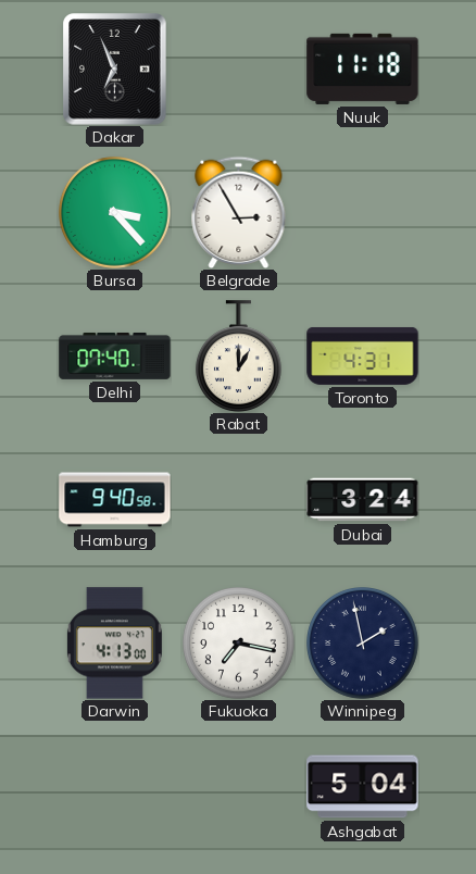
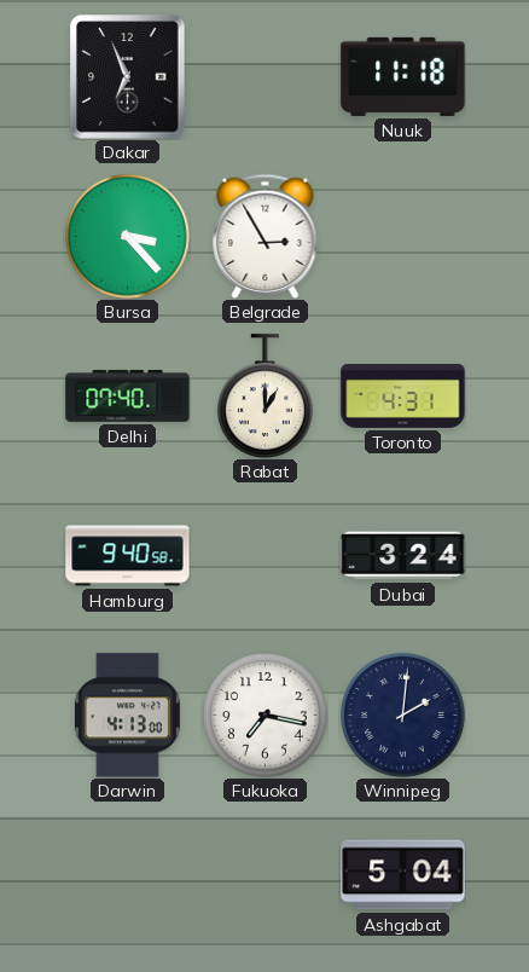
Winnipeg: 1:58 -> 2:01
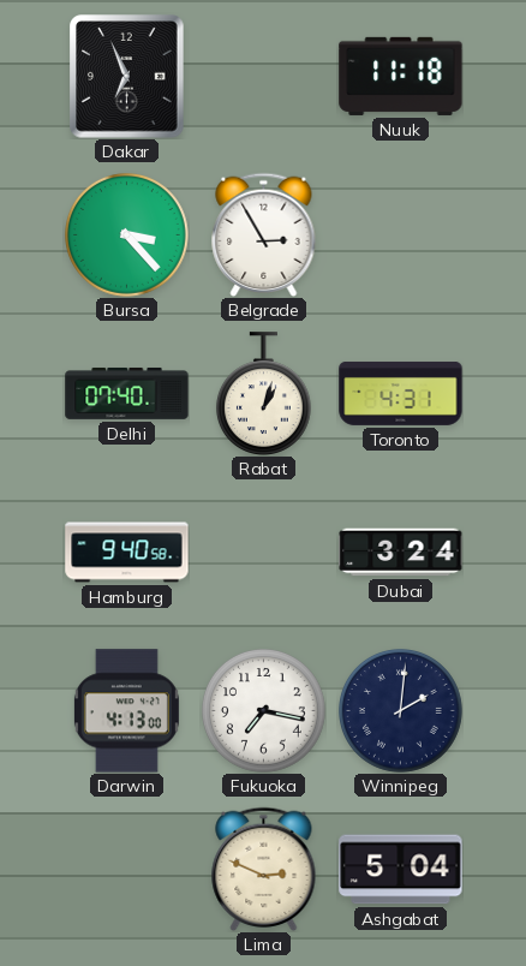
Rabat: 1:00 -> 1:03
Lima: none -> 2:49
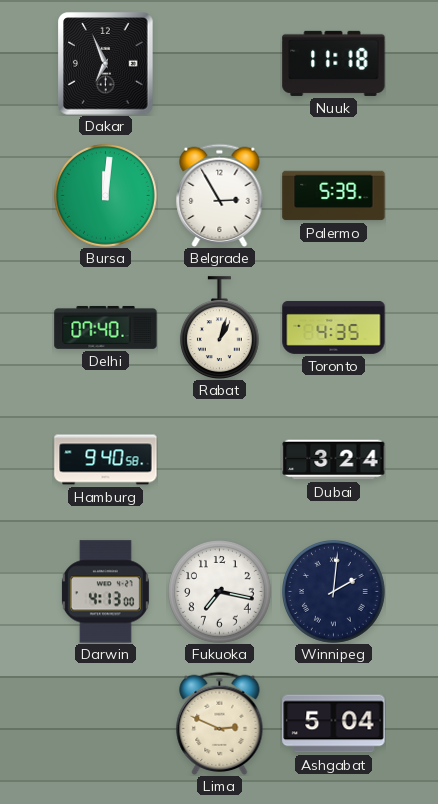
Bursa: 3:23 -> 12:01
Palermo: none -> 5:39
Toronto: 4:31 -> 4:35
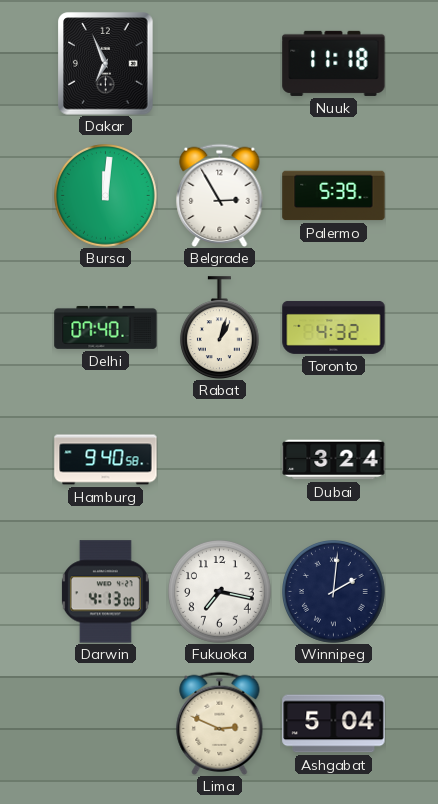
Toronto: 4:35 -> 4:32
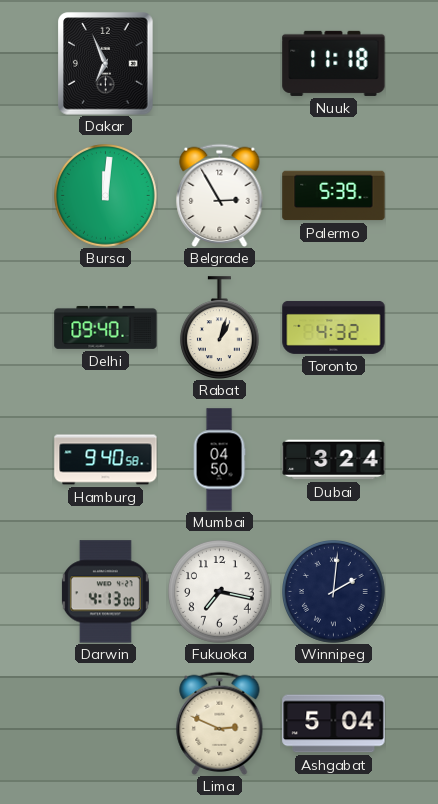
Delhi: 07:40 -> 09:40
Mumbai: none -> 04:50
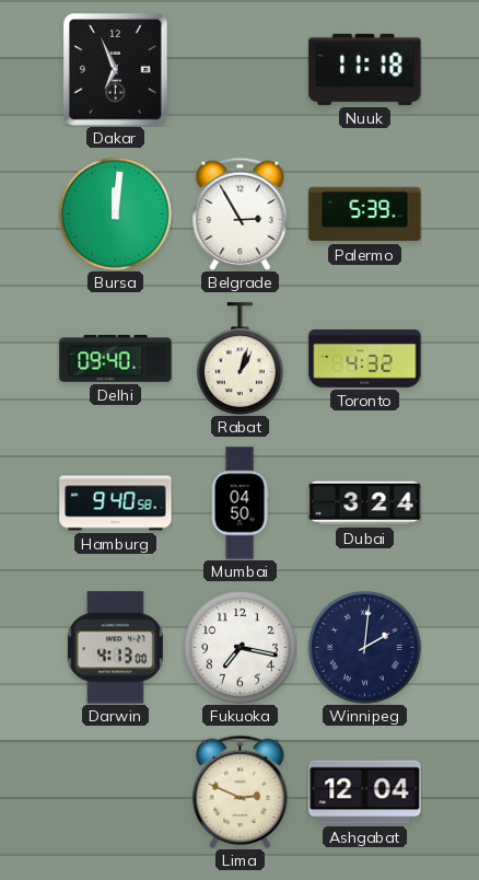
Ashgabat: 5:04 -> 12:04
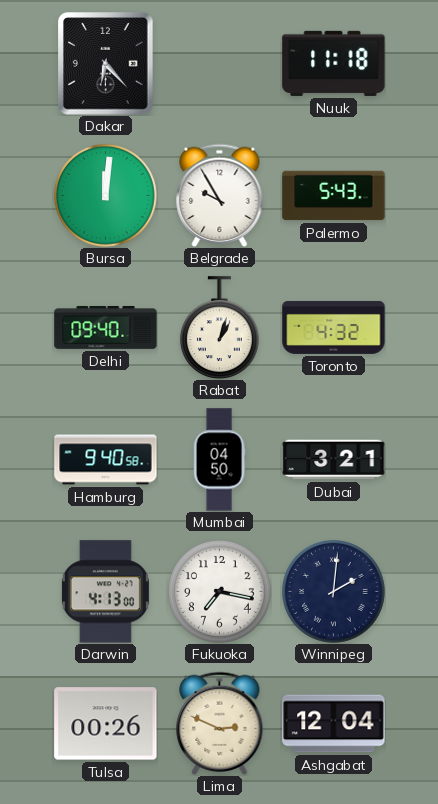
Dakar: 6:56 -> 6:23
Belgrade: 2:55 -> 9:55
Palermo: 5:39 -> 5:43
Dubai: 3:24 -> 3:21
Tulsa: none -> 00:26
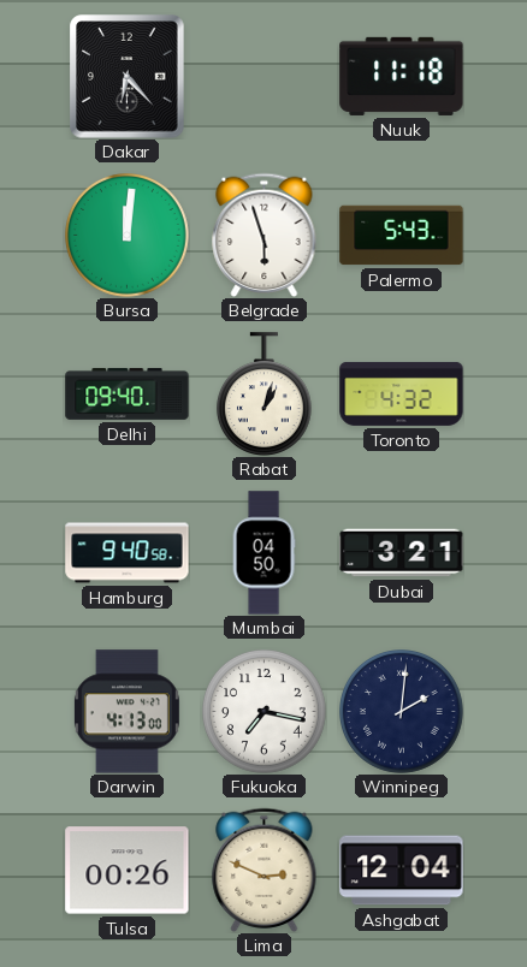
Belgrade: 9:55 -> 5:57
